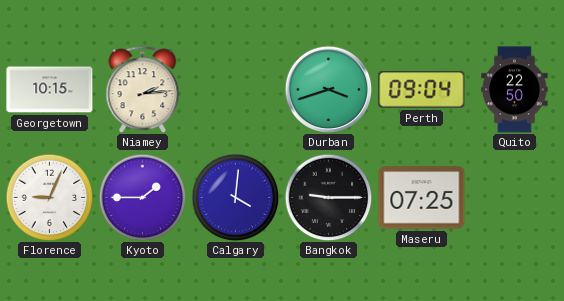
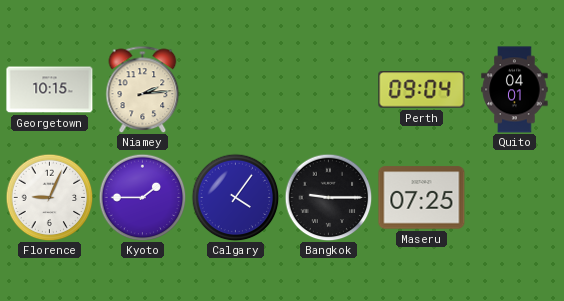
Durban: 3:42 -> none
Quito: 22:50 -> 04:01
Calgary: 4:01 -> 4:06
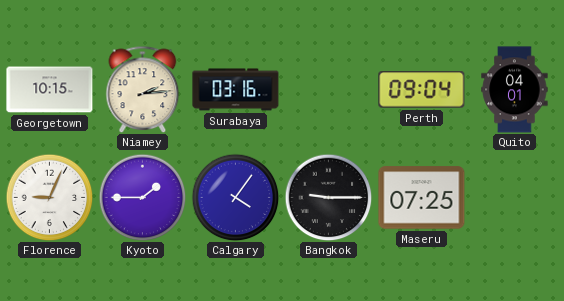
Surabaya: none -> 03:16
